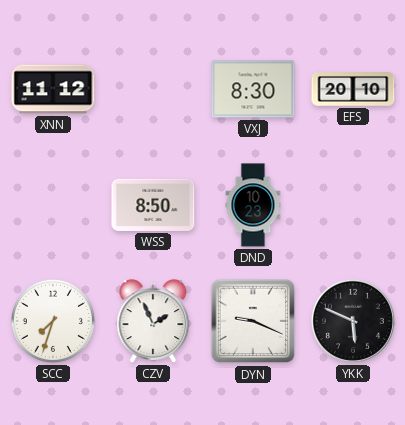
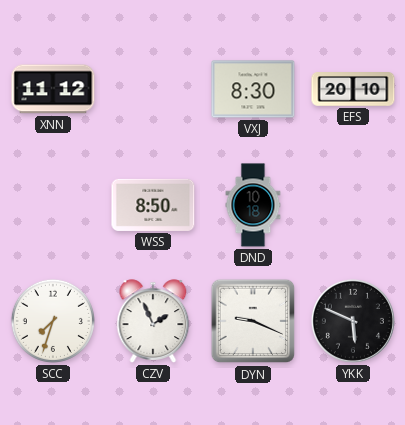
DND: 10:23 -> 10:18
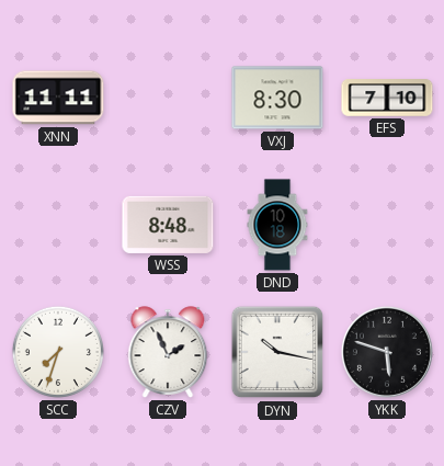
XNN: 11:12 -> 11:11
EFS: 20:10 -> 7:10
WSS: 8:50 -> 8:48
DYN: 9:19 -> 10:17
YKK: 5:49 -> 5:48
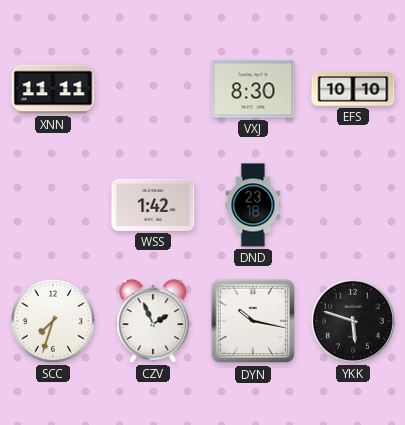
EFS: 7:10 -> 10:10
WSS: 8:48 -> 1:42
DND: 10:18 -> 23:18
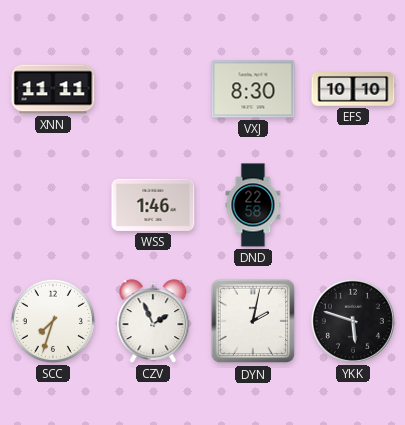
WSS: 1:42 -> 1:46
DND: 23:18 -> 22:58
DYN: 10:17 -> 2:02
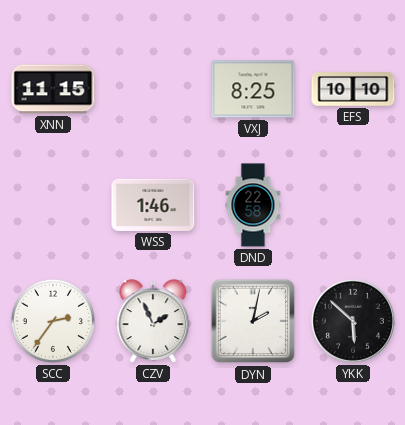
XNN: 11:11 -> 11:15
VXJ: 8:30 -> 8:25
SCC: 7:33 -> 2:36
YKK: 5:48 -> 5:52
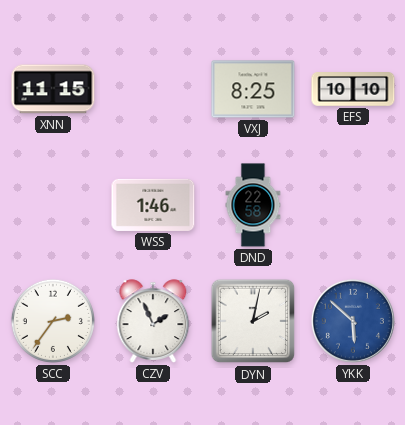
YKK dial: black -> blue
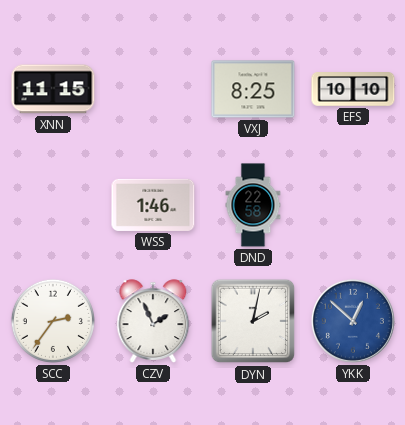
YKK: 5:52 -> 12:52
